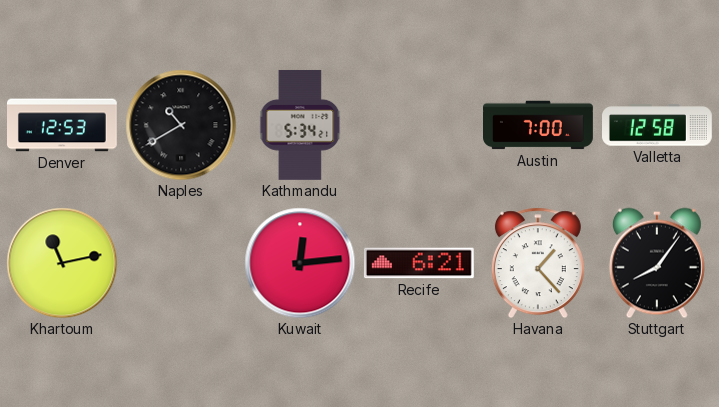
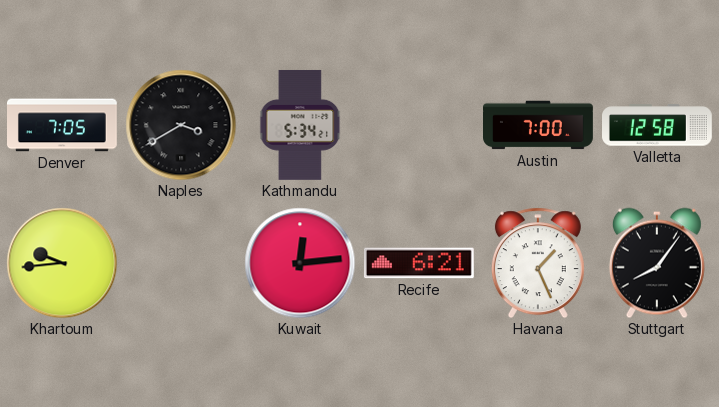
Denver: 12:53 -> 7:05
Naples: 10:40 -> 3:40
Khartoum: 11:13 -> 9:44
Havana: 1:23 -> 1:26
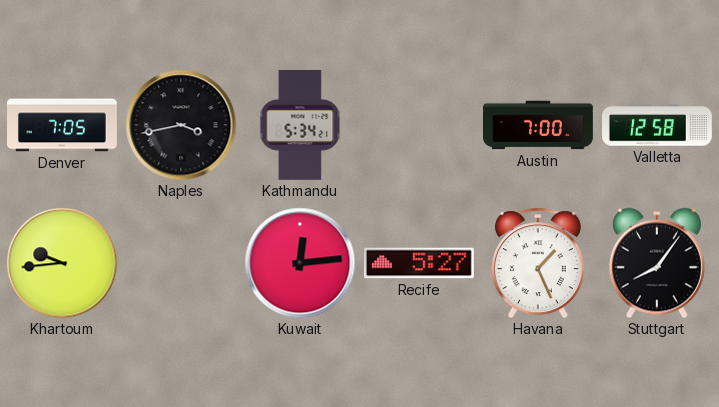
Naples: 3:40 -> 3:43
Recife: 6:21 -> 5:27
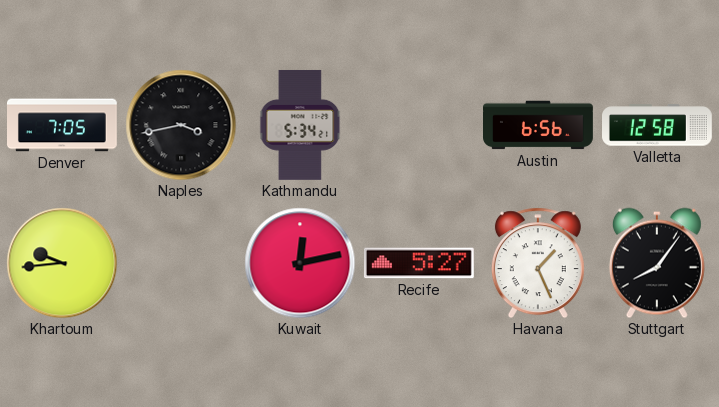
Austin: 7:00 -> 6:56
Kuwait: 12:14 -> 12:13
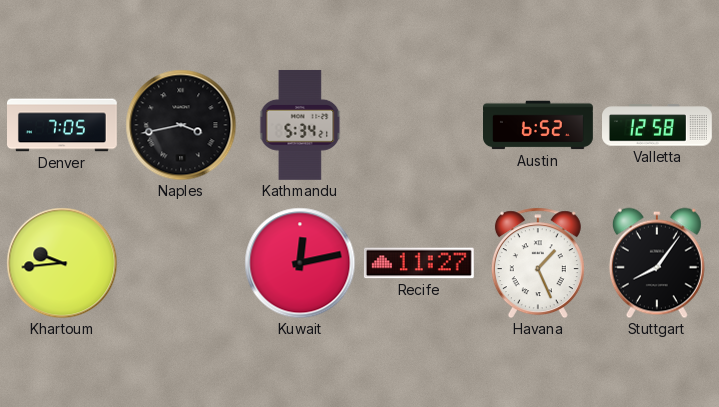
Austin: 6:56 -> 6:52
Recife: 5:27 -> 11:27
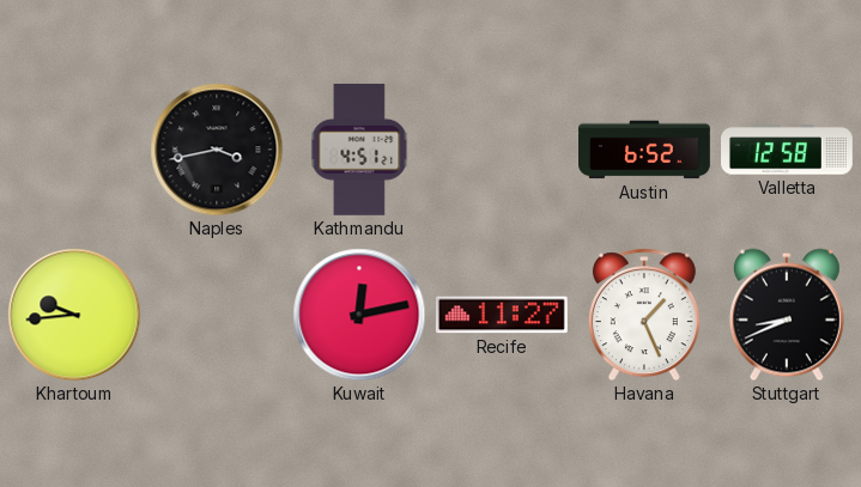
Denver: 7:05 -> none
Kathmandu: 5:34 -> 4:51
Stuttgart: 8:06 -> 8:41
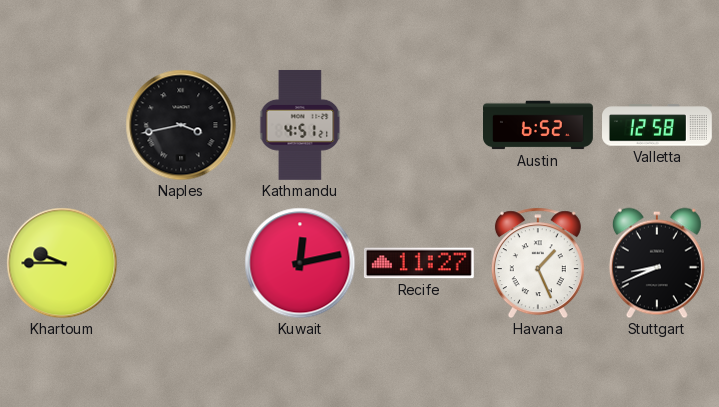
Khartoum: 9:44 -> 9:45
